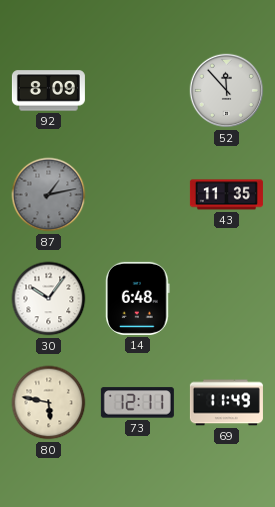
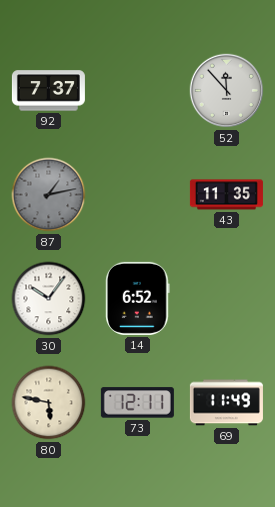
92: 8:09 -> 7:37
14: 6:48 -> 6:52
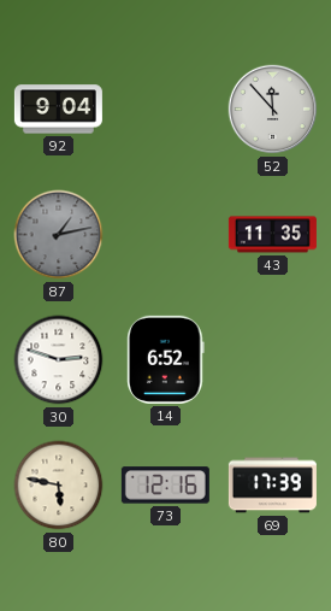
92: 7:37 -> 9:04
30: 10:06 -> 2:48
73: 12:11 -> 12:16
69: 11:49 -> 17:39
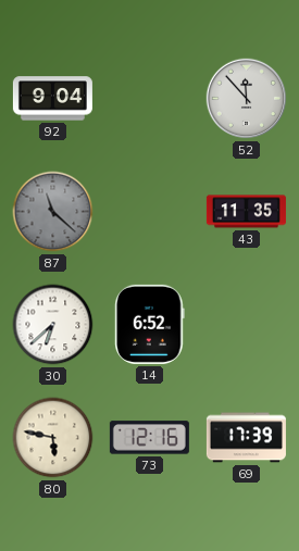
87: 1:13 -> 11:22
30: 2:48 -> 6:38
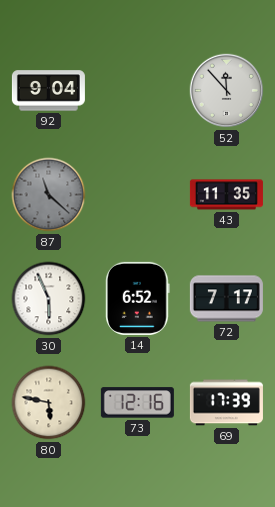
30: 6:38 -> 5:56
72: none -> 7:17
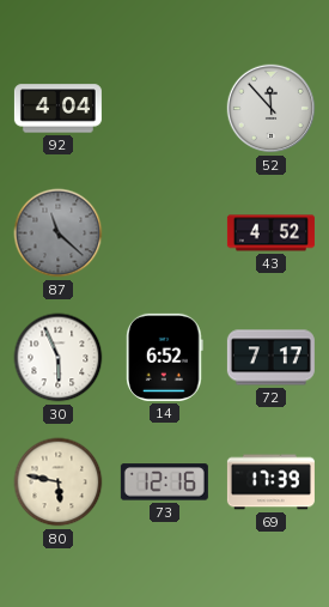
92: 9:04 -> 4:04
43: 11:35 -> 4:52
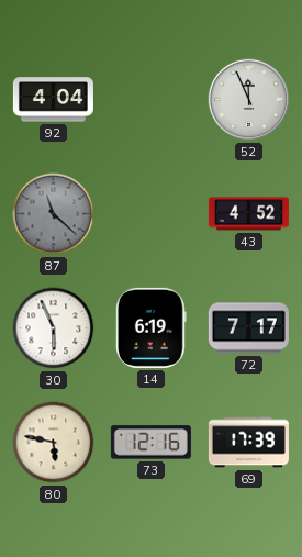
52: 11:53 -> 11:56
14: 6:52 -> 6:19
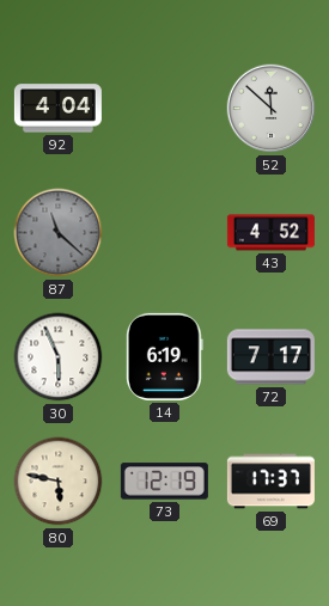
52: 11:56 -> 11:52
73: 12:16 -> 12:19
69: 17:39 -> 17:37
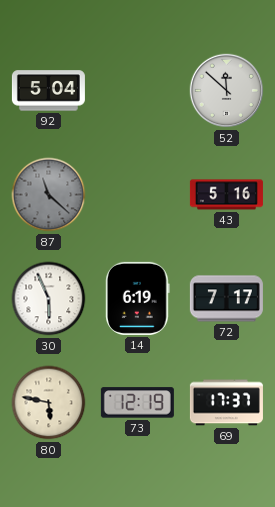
92: 4:04 -> 5:04
43: 4:52 -> 5:16
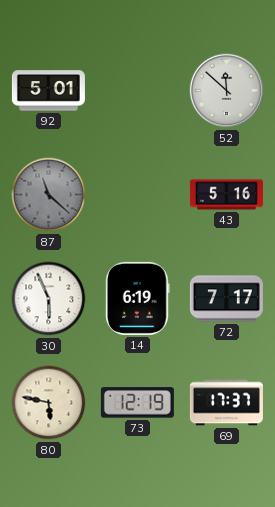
92: 5:04 -> 5:01
